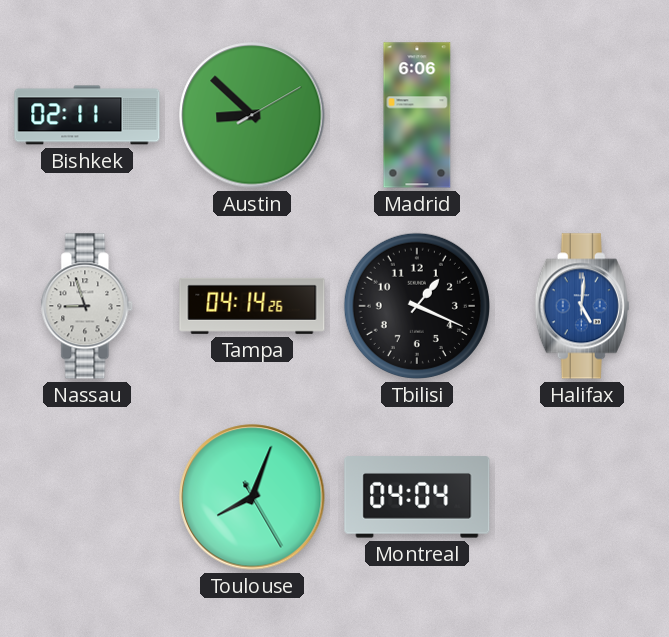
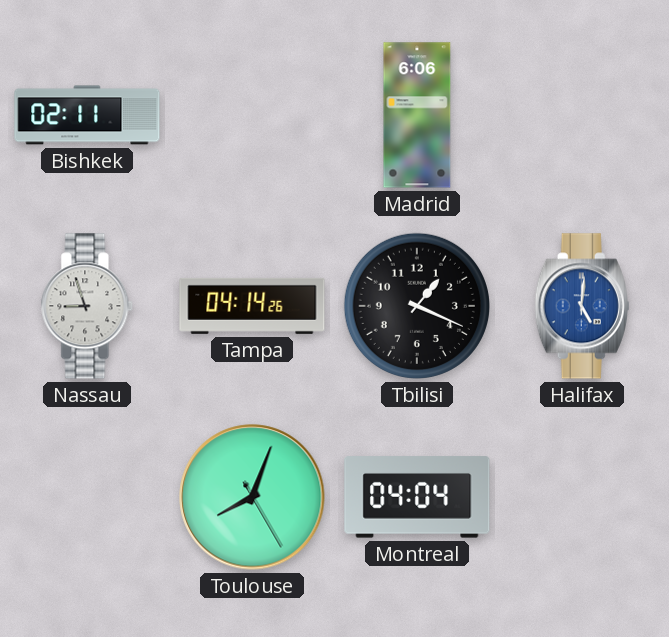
Austin: 8:52 -> none
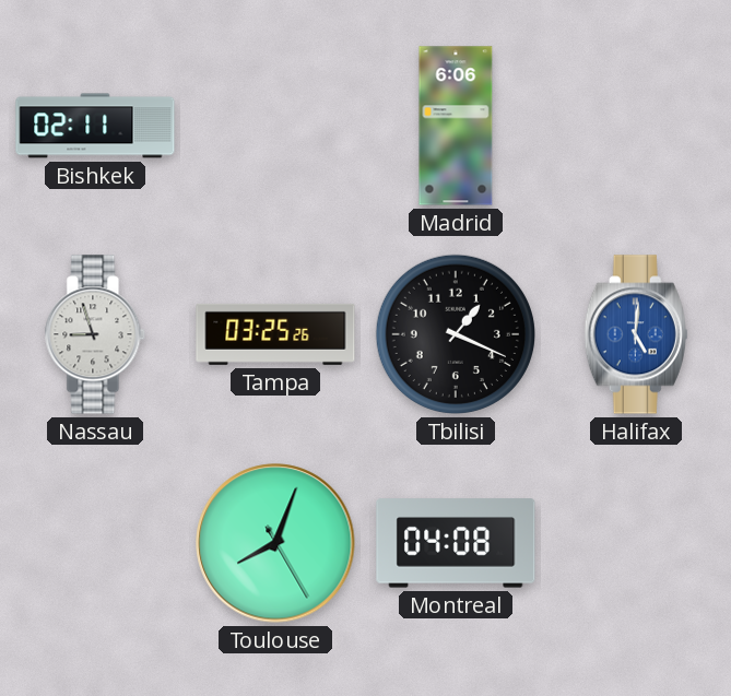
Tampa: 04:14 -> 03:25
Montreal: 04:04 -> 04:08
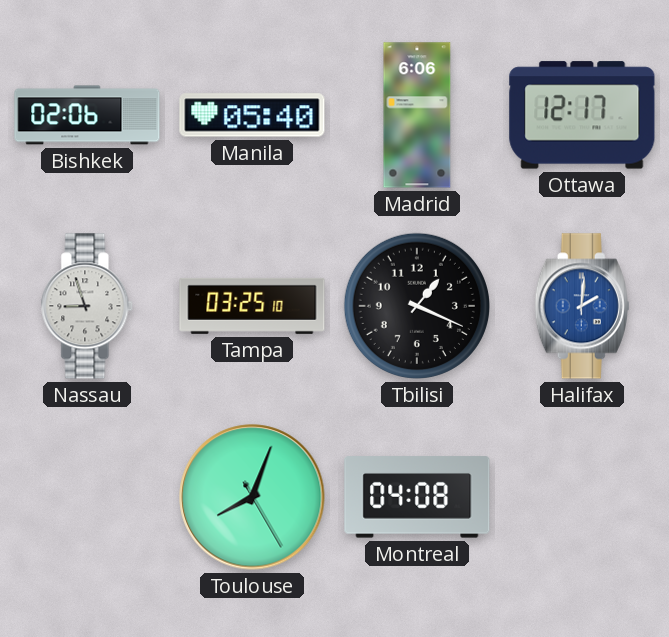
Bishkek: 02:11 -> 02:06
Manila: none -> 05:40
Ottawa: none -> 12:17
Tampa: 03:25:26 -> 03:25:10
Halifax: 5:01 -> 2:01
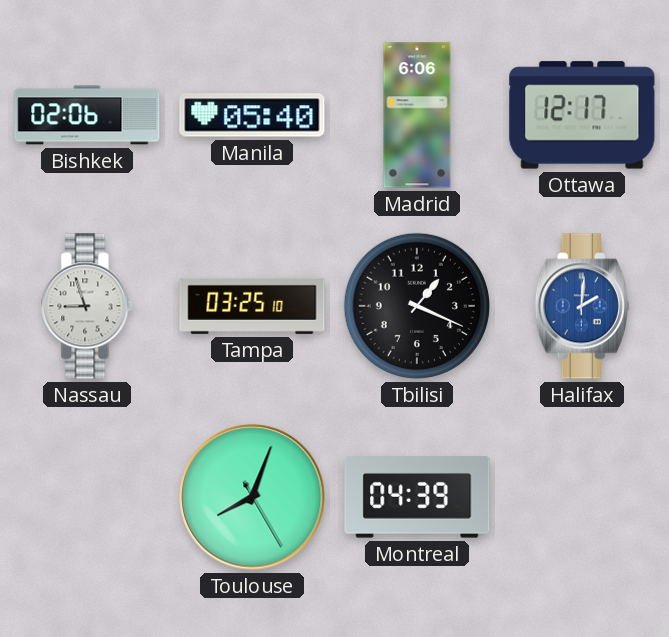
Montreal: 04:08 -> 04:39
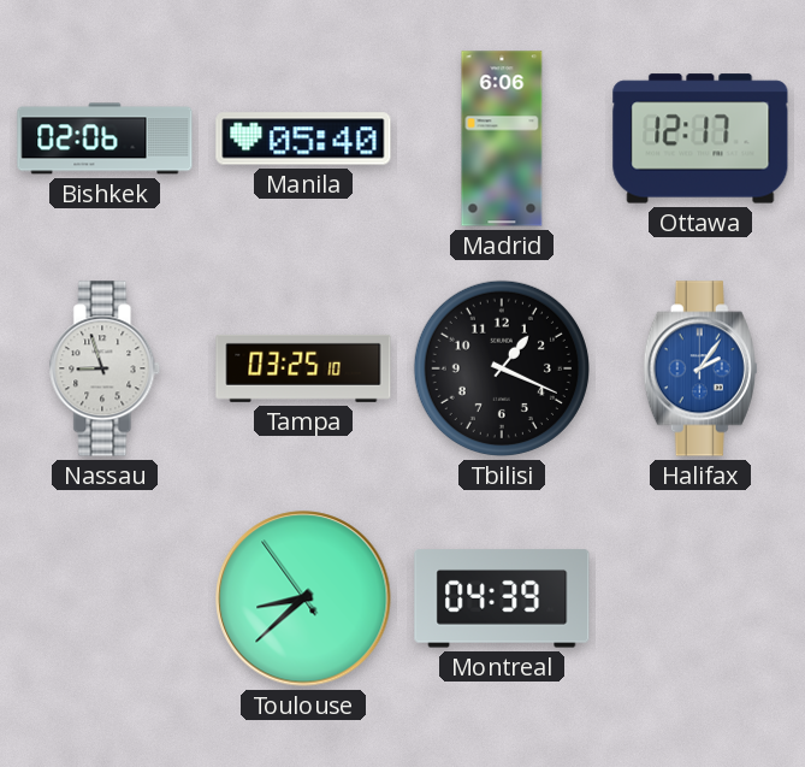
Halifax: 2:01 -> 2:06
Toulouse: 8:03 -> 8:37
